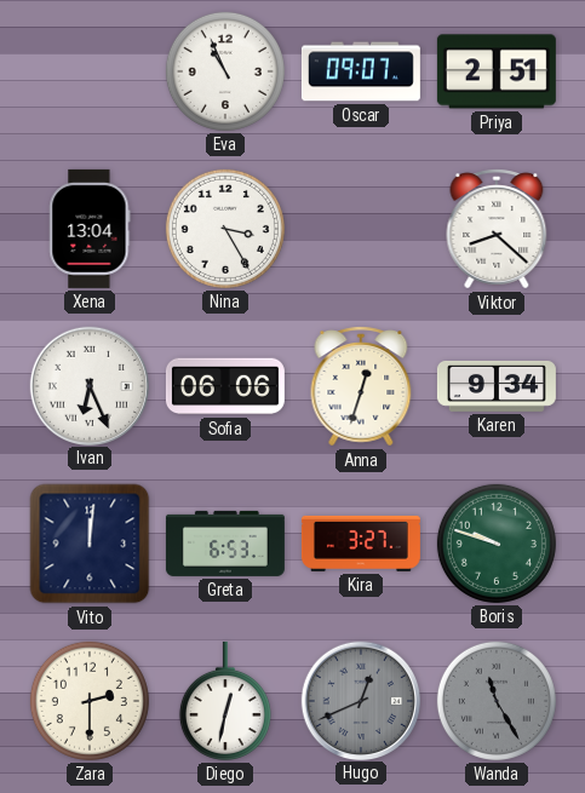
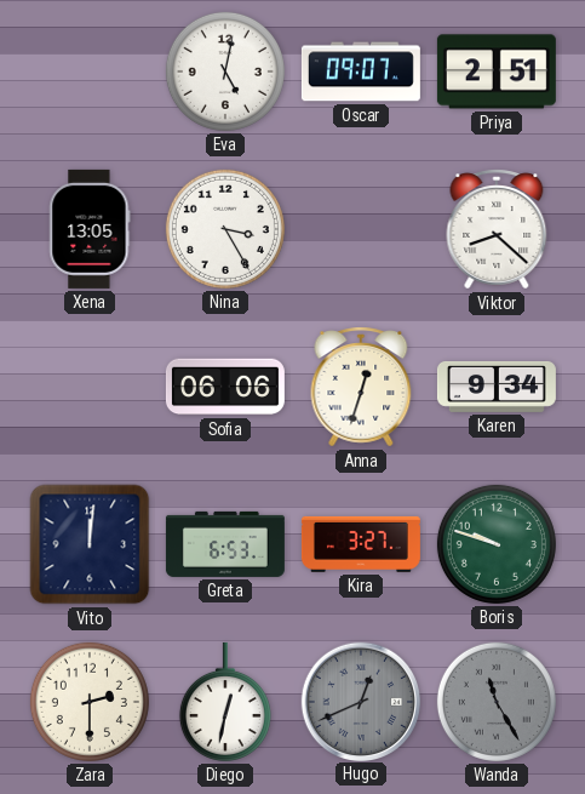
Eva: 10:56 -> 5:02
Xena: 13:04 -> 13:05
Ivan: 6:26 -> none
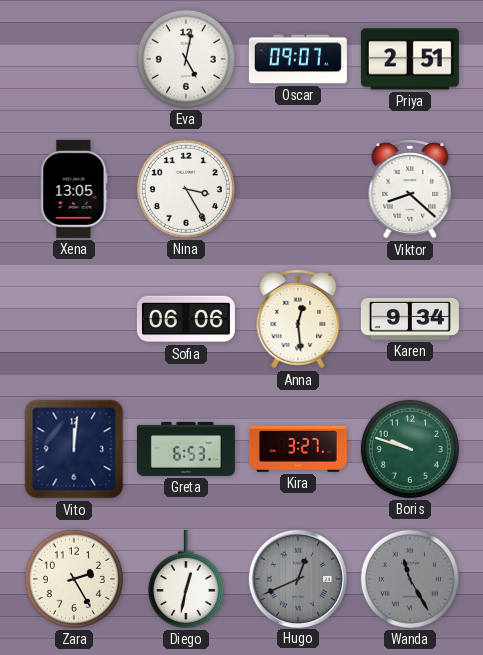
Anna: 12:33 -> 12:29
Zara: 2:30 -> 2:25
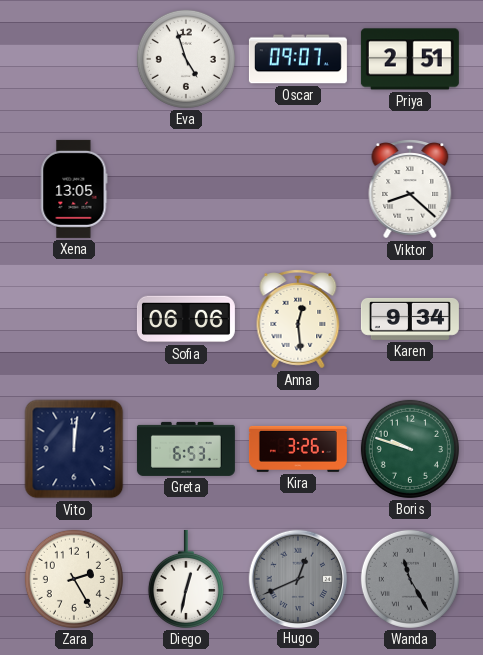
Eva: 5:02 -> 4:57
Nina: 3:25 -> none
Kira: 3:27 -> 3:26
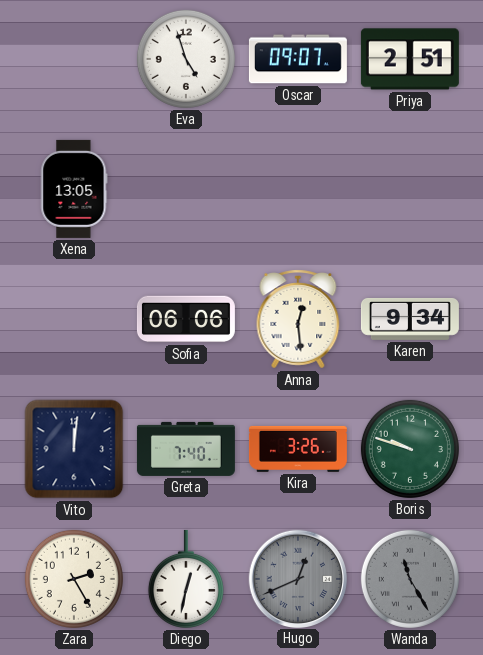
Viktor: 8:22 -> none
Greta: 6:53 -> 7:40
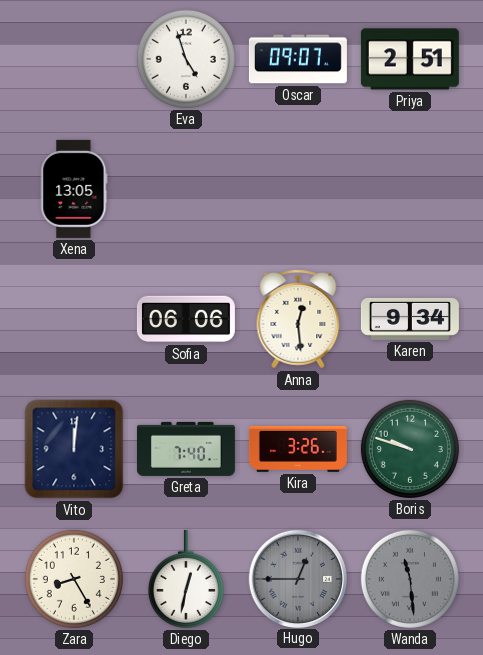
Zara: 2:25 -> 8:25
Hugo: 12:41 -> 12:45
Wanda: 11:25 -> 11:29
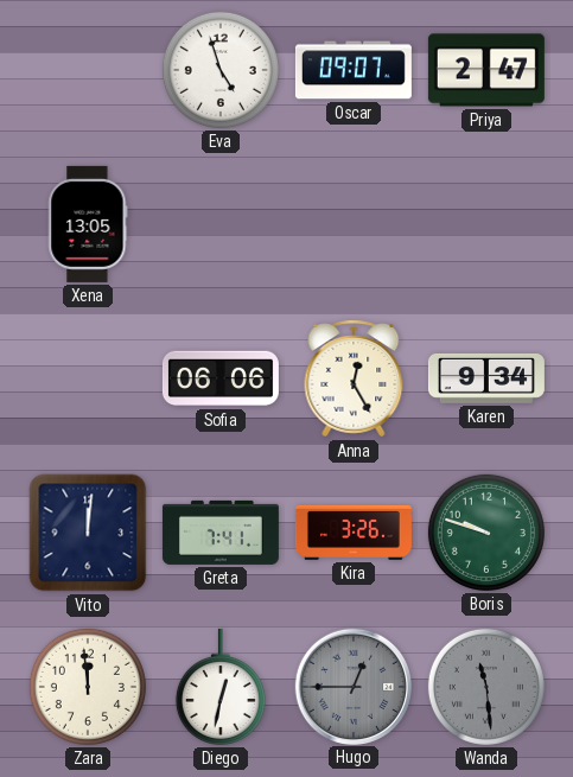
Priya: 2:51 -> 2:47
Anna: 12:29 -> 12:25
Greta: 7:40 -> 7:41
Zara: 8:25 -> 11:59
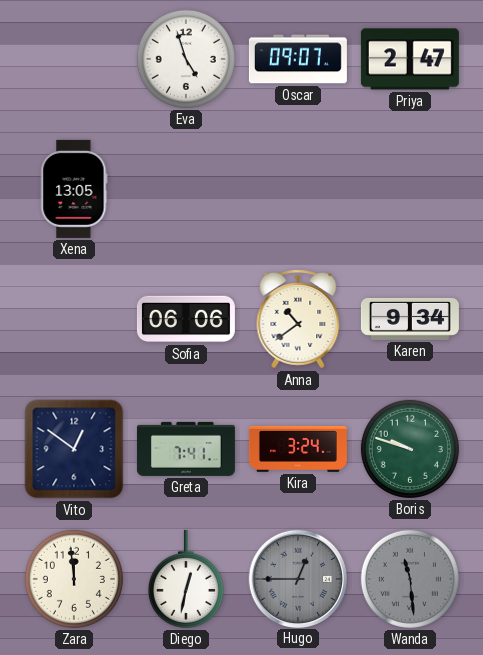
Anna: 12:25 -> 10:39
Vito: 12:01 -> 12:51
Kira: 3:26 -> 3:24
